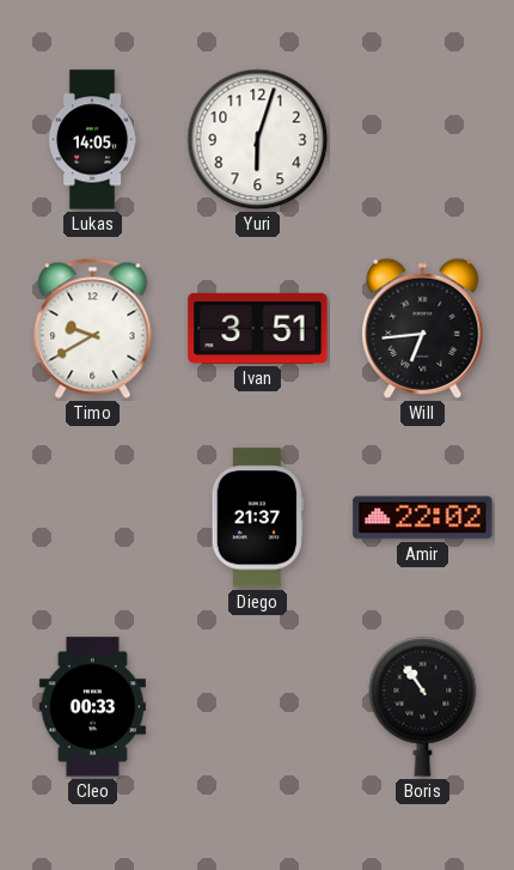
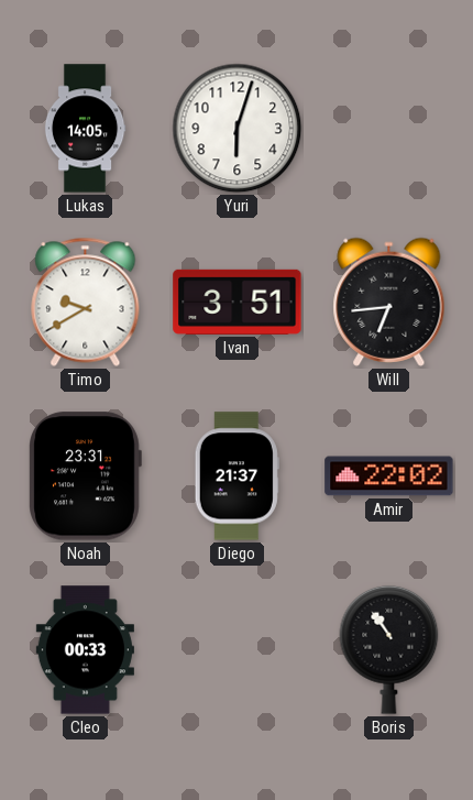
Noah: none -> 23:31
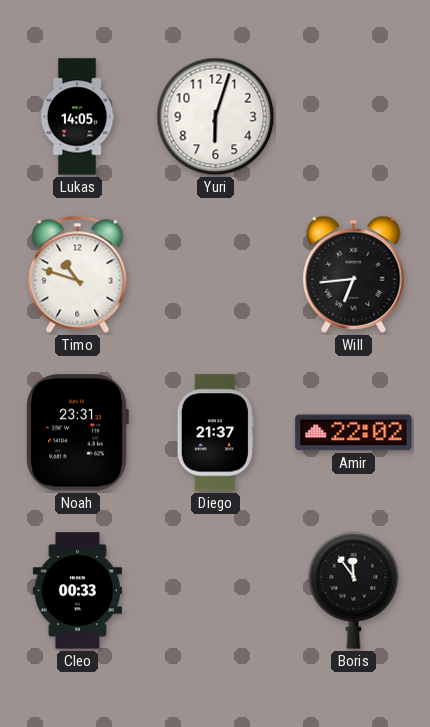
Timo: 9:40 -> 10:48
Ivan: 3:51 -> none
Boris: 10:54 -> 11:54
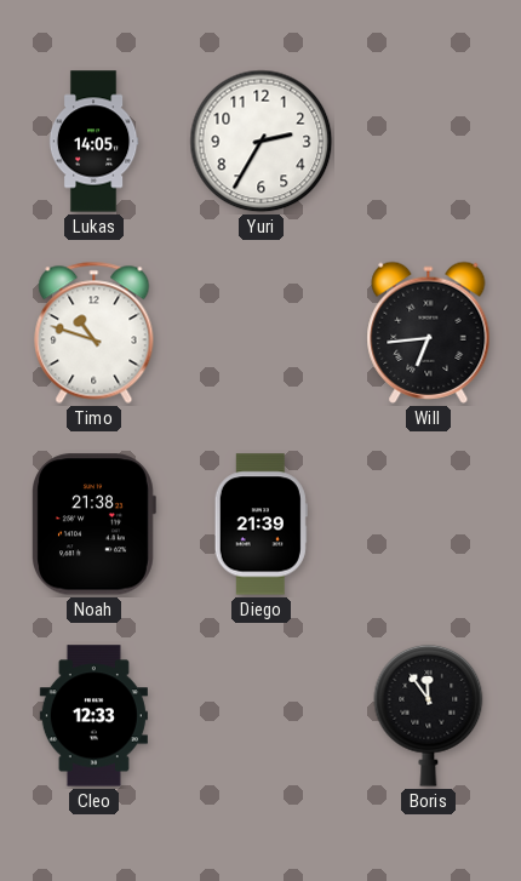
Yuri: 6:03 -> 2:35
Noah: 23:31 -> 21:38
Diego: 21:37 -> 21:39
Amir: 22:02 -> none
Cleo: 00:33 -> 12:33
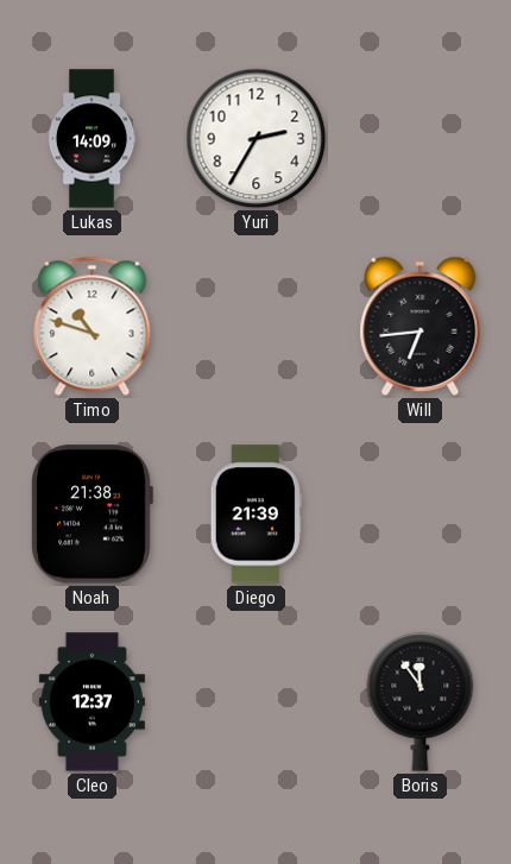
Lukas: 14:05 -> 14:09
Cleo: 12:33 -> 12:37
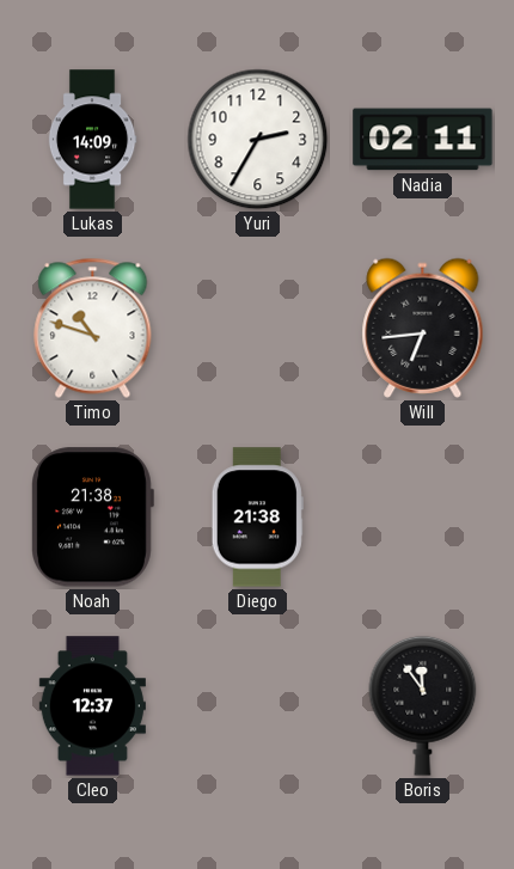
Nadia: none -> 02:11
Diego: 21:39 -> 21:38
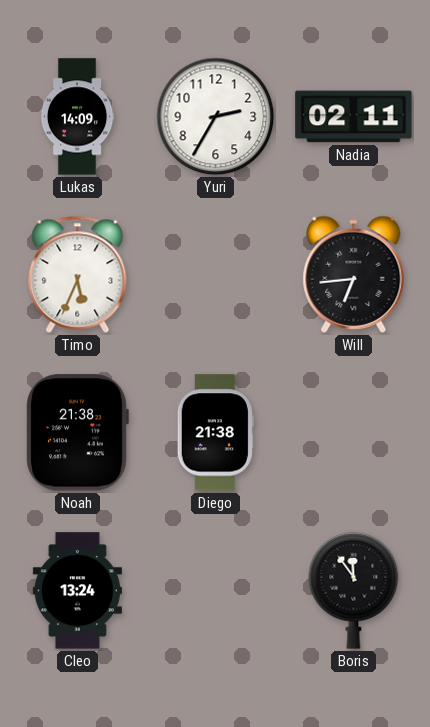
Timo: 10:48 -> 5:34
Cleo: 12:37 -> 13:24
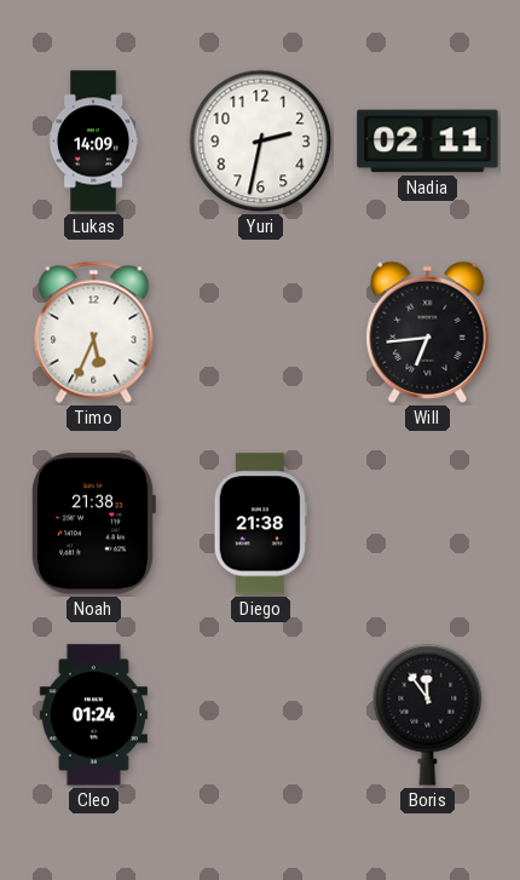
Yuri: 2:35 -> 2:32
Cleo: 13:24 -> 01:24
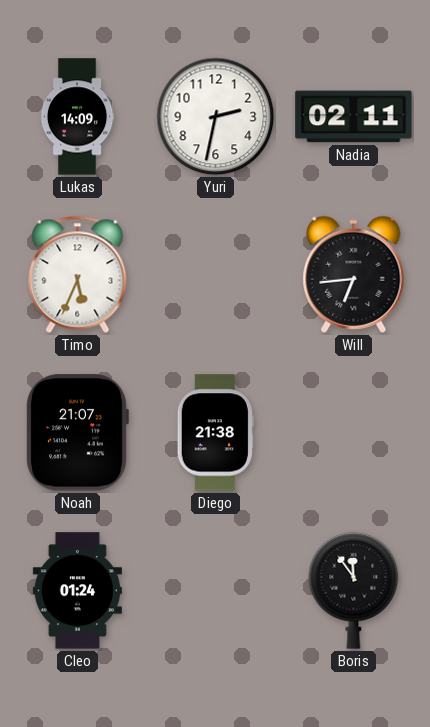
Noah: 21:38 -> 21:07
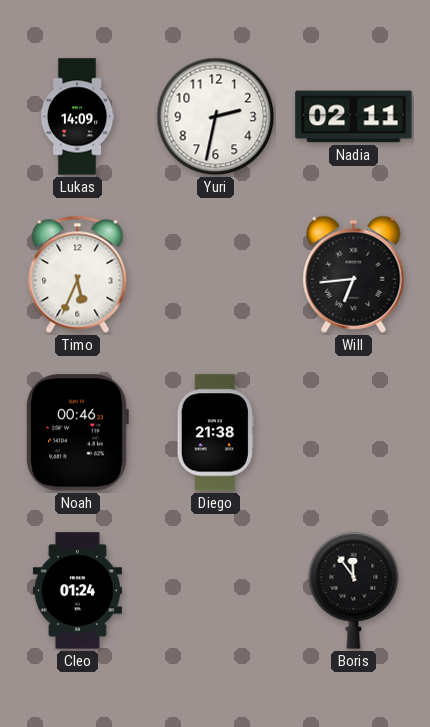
Noah: 21:07 -> 00:46
